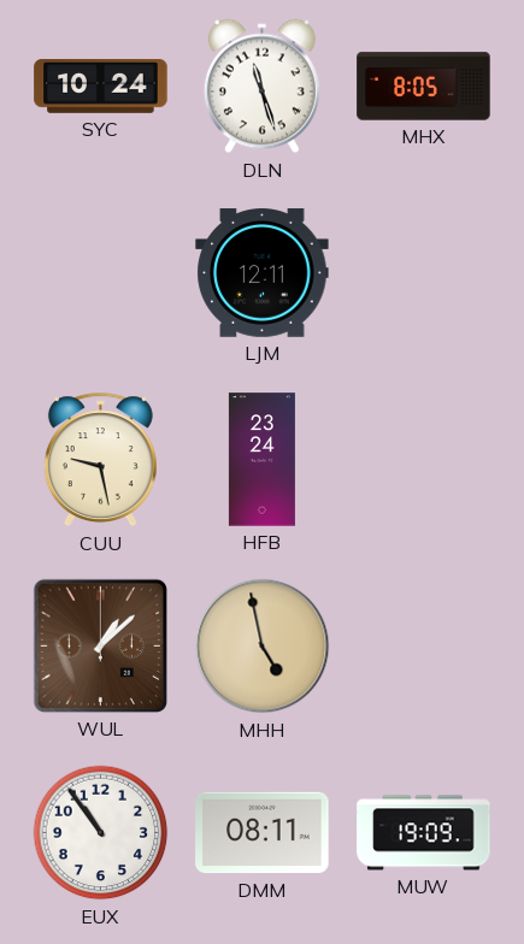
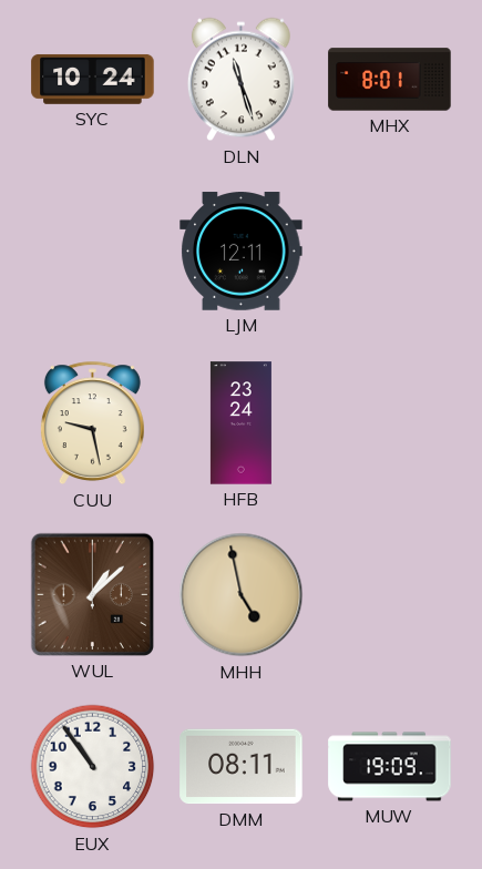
MHX: 8:05 -> 8:01
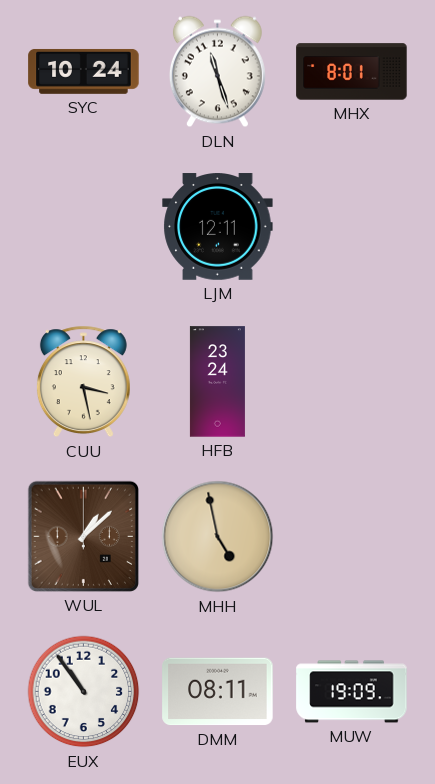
CUU: 9:28 -> 3:28
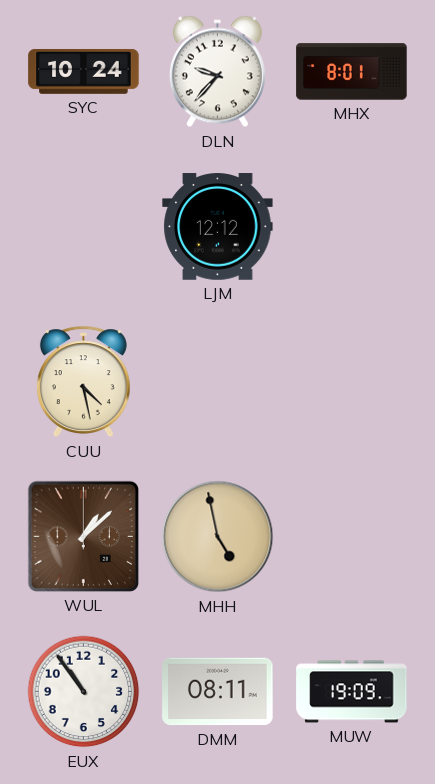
DLN: 11:27 -> 9:37
LJM: 12:11 -> 12:12
CUU: 3:28 -> 4:28
HFB: 23:24 -> none
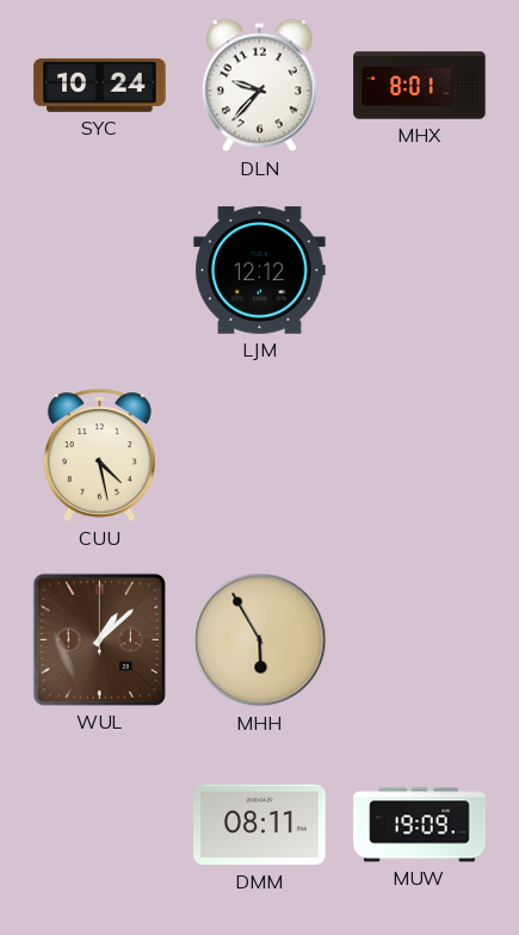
MHH: 4:58 -> 5:55
EUX: 10:54 -> none
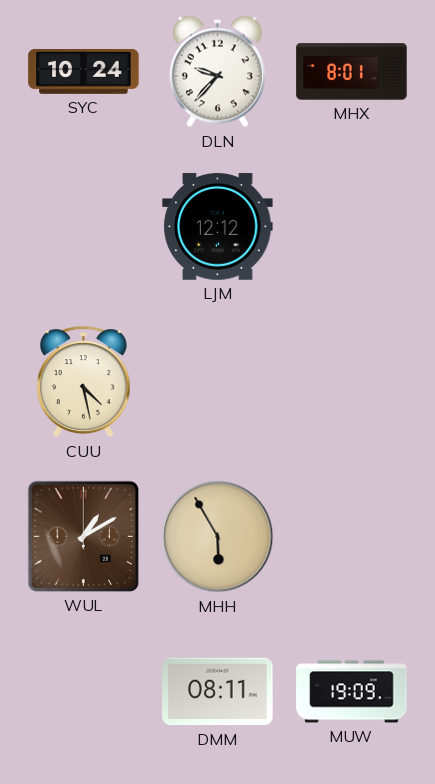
WUL: 1:08 -> 1:10
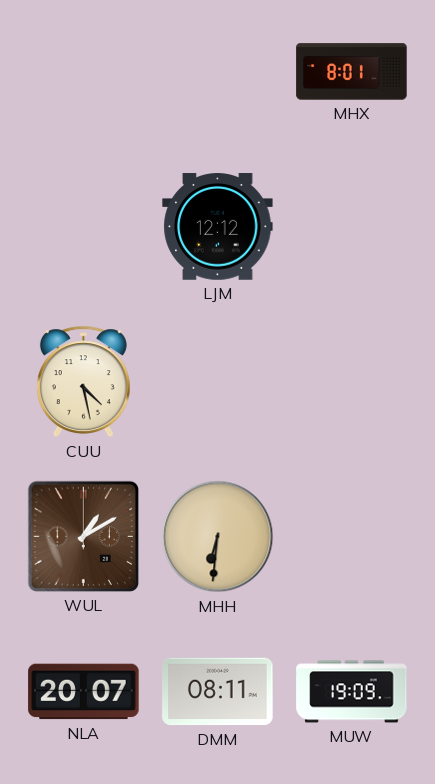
SYC: 10:24 -> none
DLN: 9:37 -> none
MHH: 5:55 -> 6:31
NLA: none -> 20:07
